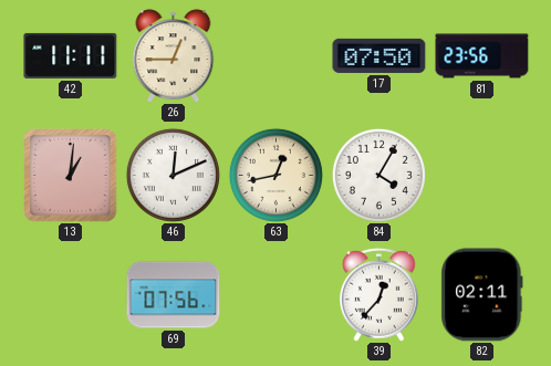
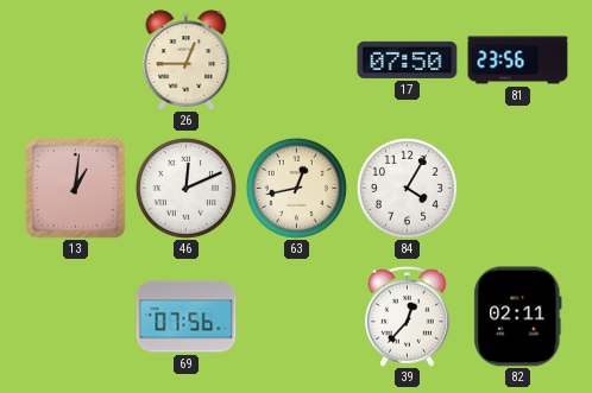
42: 11:11 -> none
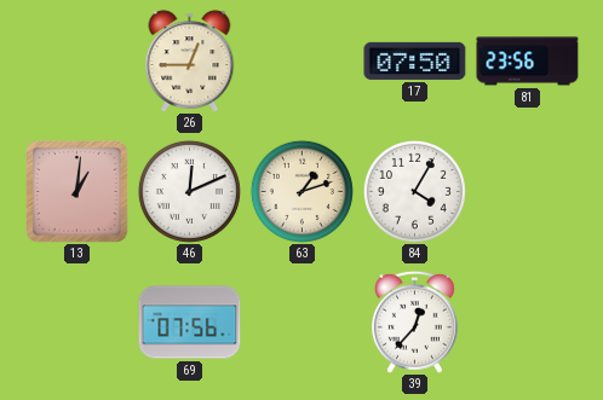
63: 12:43 -> 1:12
82: 02:11 -> none
